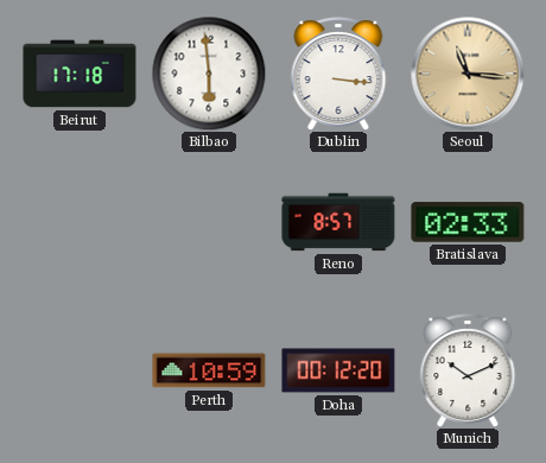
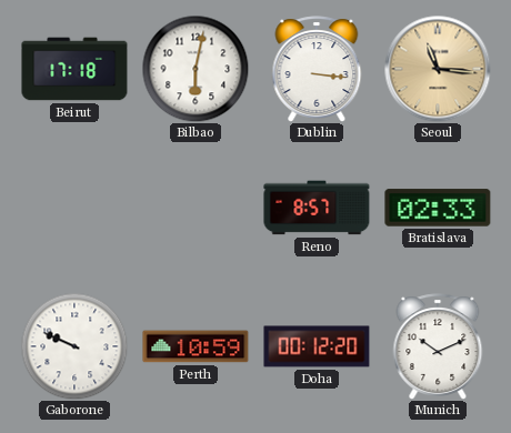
Bilbao: 5:59 -> 6:02
Gaborone: none -> 9:49
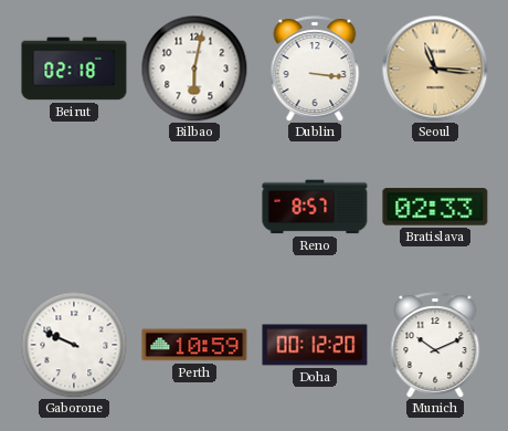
Beirut: 17:18 -> 02:18
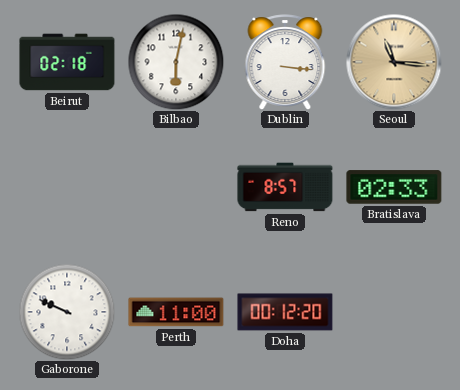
Perth: 10:59 -> 11:00
Munich: 10:11 -> none
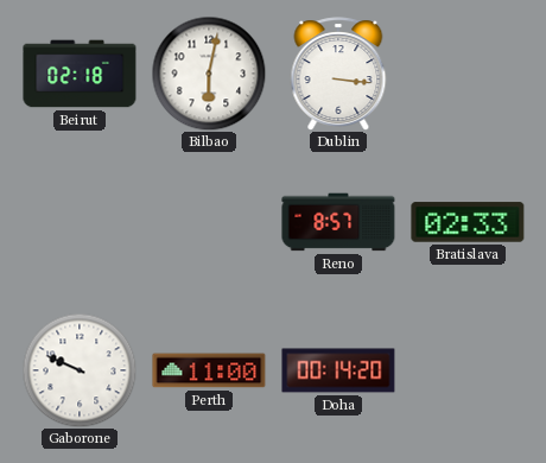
Seoul: 11:16 -> none
Doha: 00:12 -> 00:14
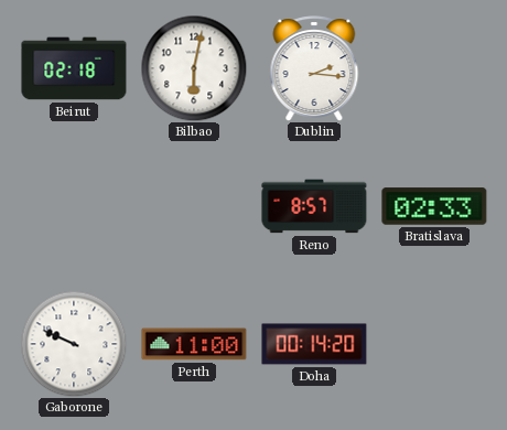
Dublin: 3:16 -> 2:16
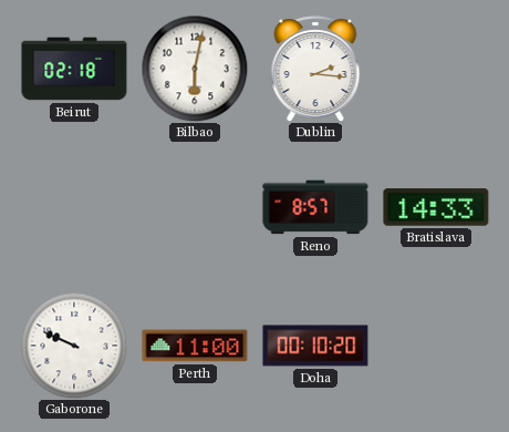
Bratislava: 02:33 -> 14:33
Doha: 00:14 -> 00:10
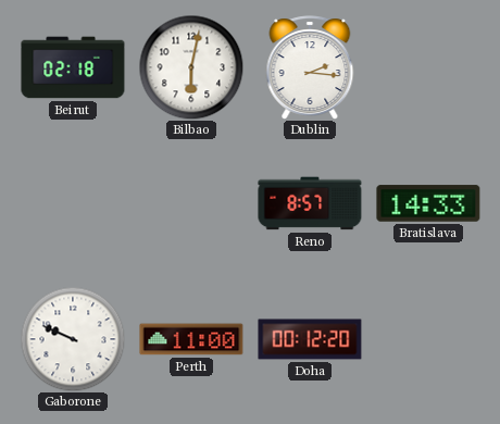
Doha: 00:10 -> 00:12
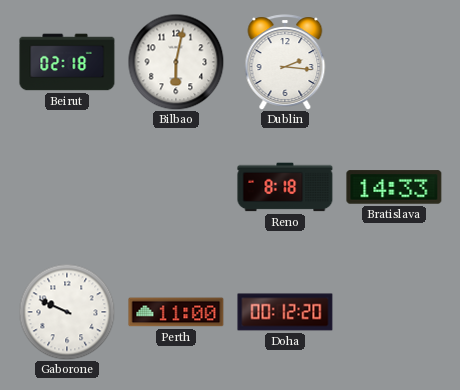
Reno: 8:57 -> 8:18
